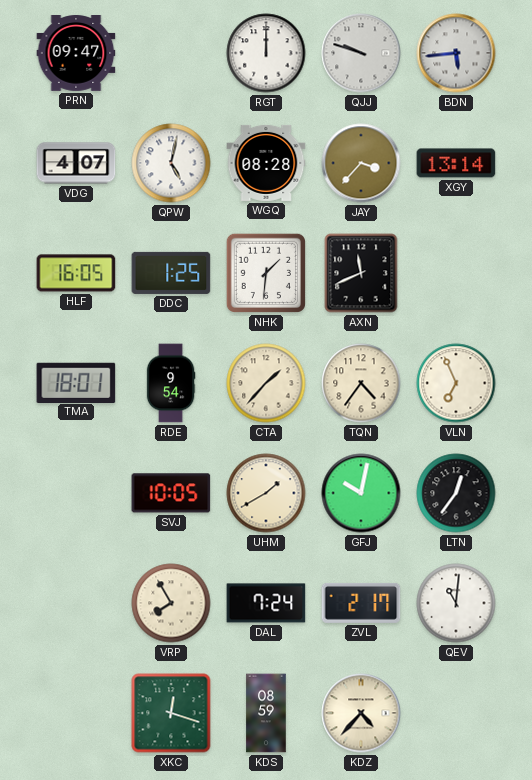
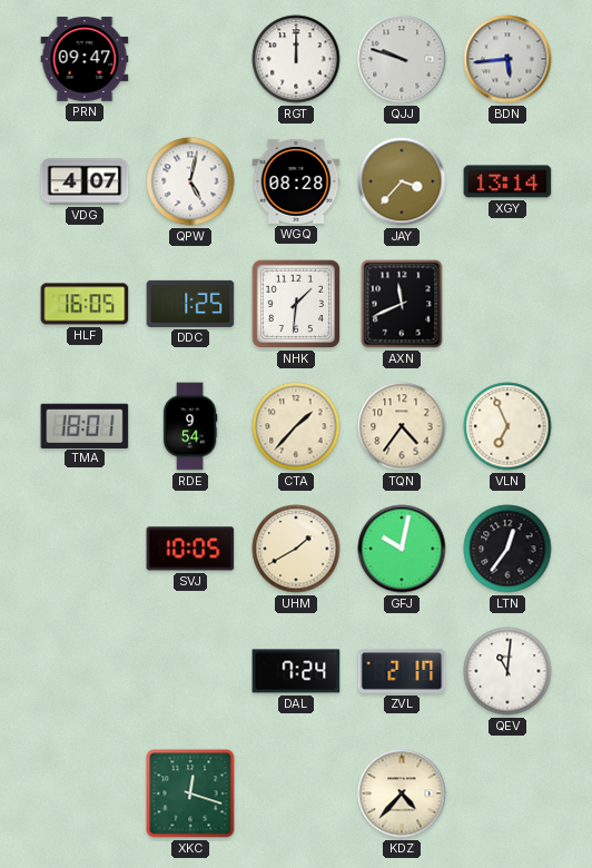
VRP: 7:55 -> none
KDS: 08:59 -> none
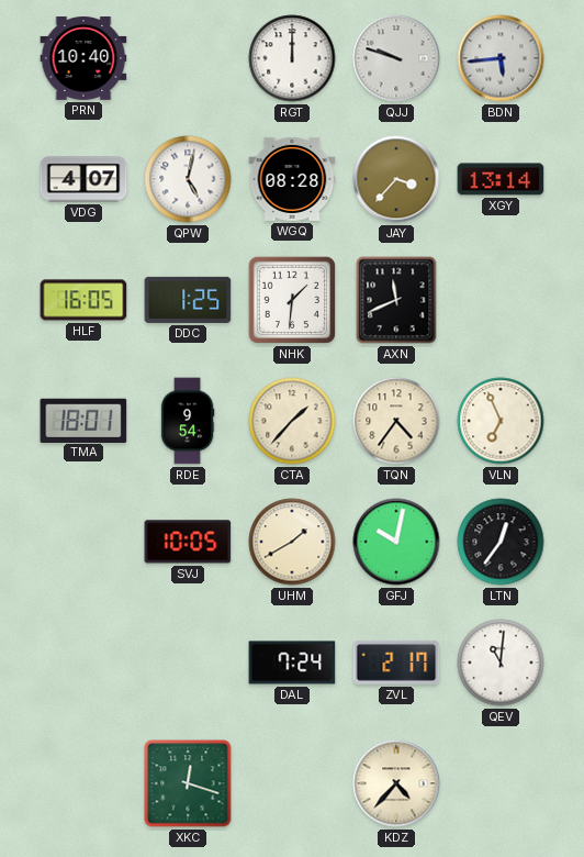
PRN: 09:47 -> 10:40
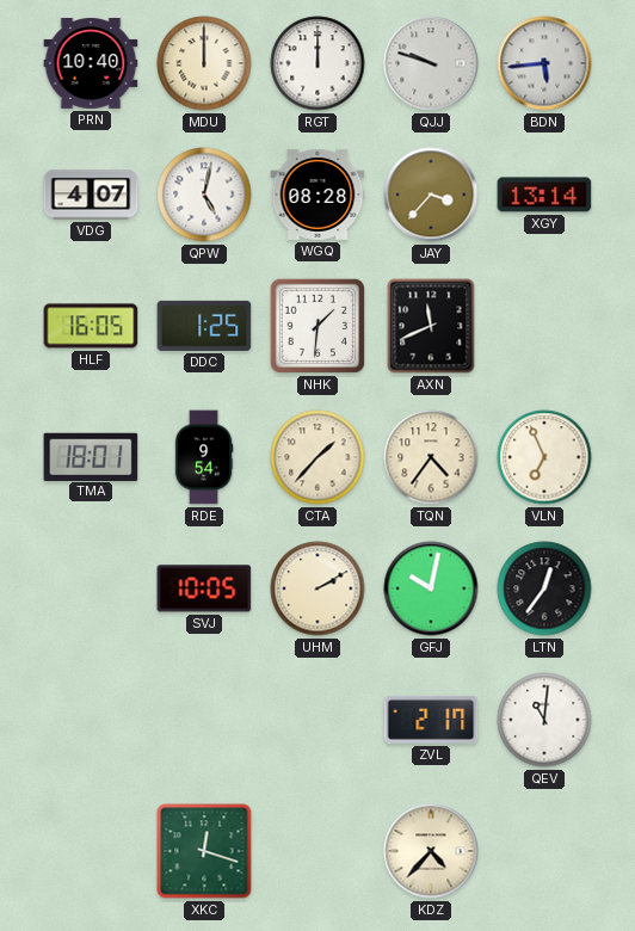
MDU: none -> 12:00
UHM: 1:40 -> 2:10
DAL: 7:24 -> none
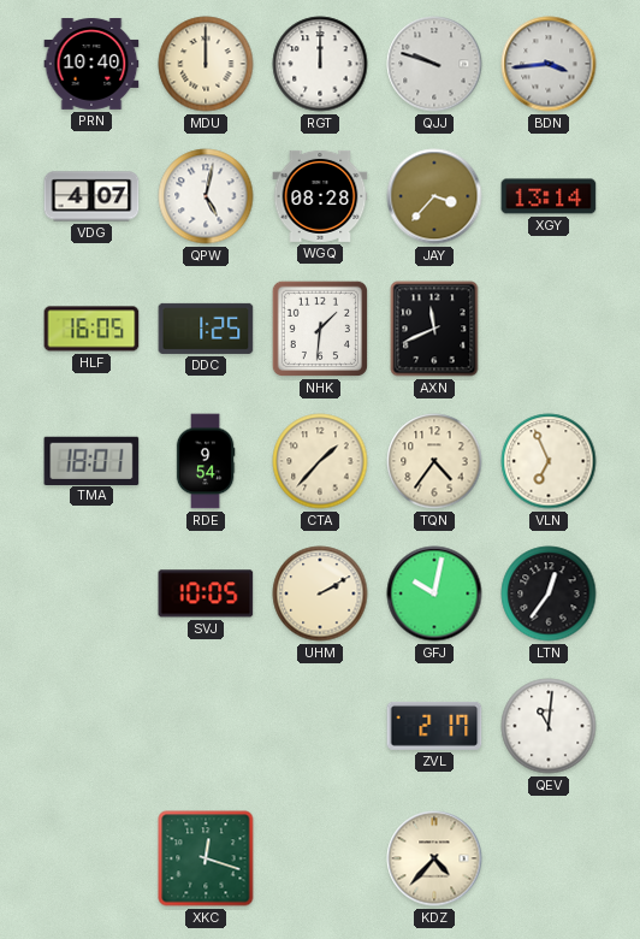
BDN: 5:44 -> 3:44
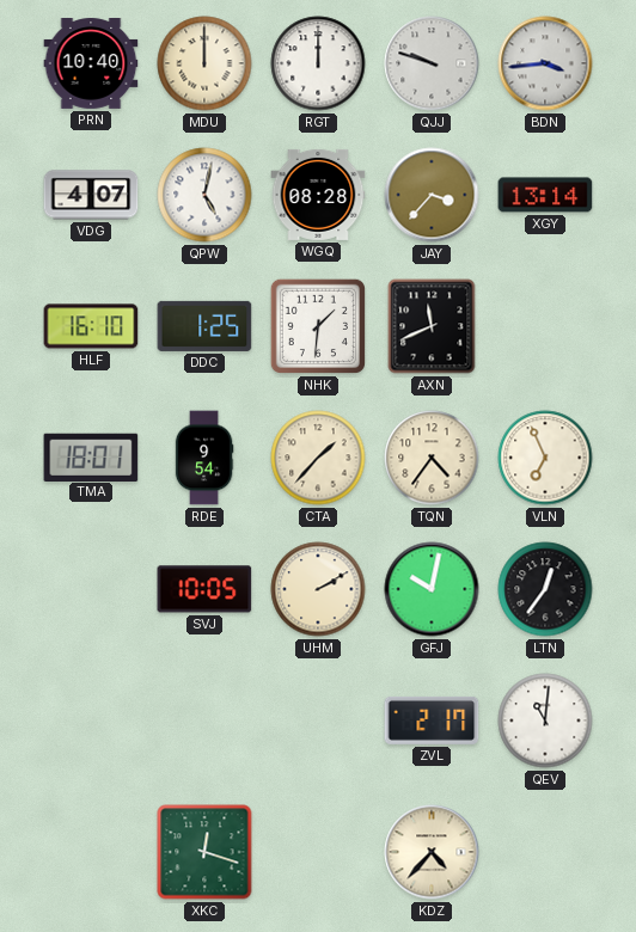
HLF: 16:05 -> 16:10
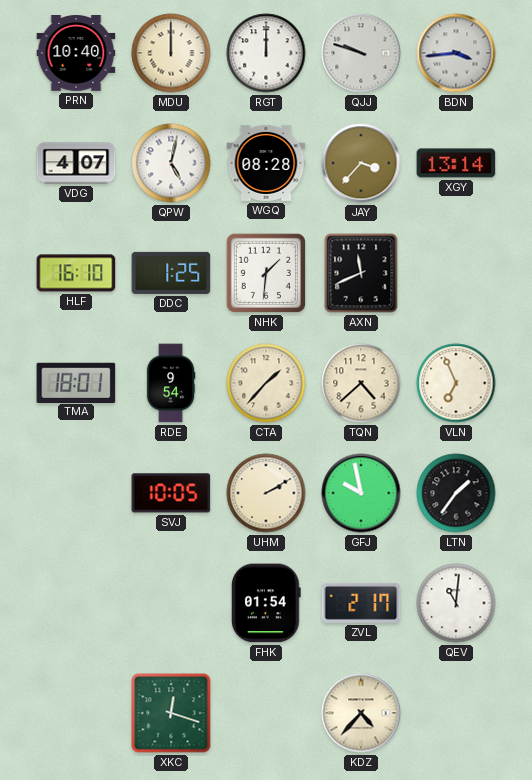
TQN: 4:36 -> 4:38
GFJ: 10:02 -> 9:58
LTN: 12:36 -> 1:36
FHK: none -> 01:54
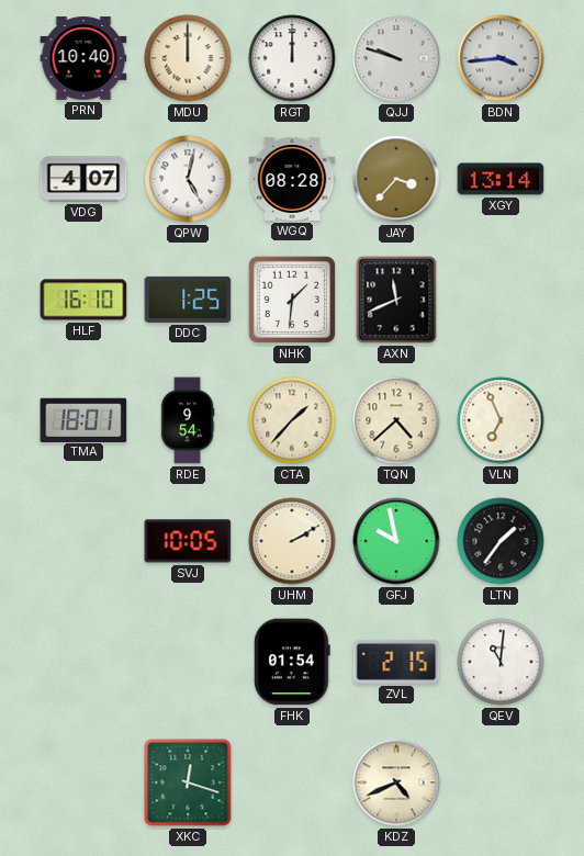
ZVL: 2:17 -> 2:15
KDZ: 4:37 -> 4:41
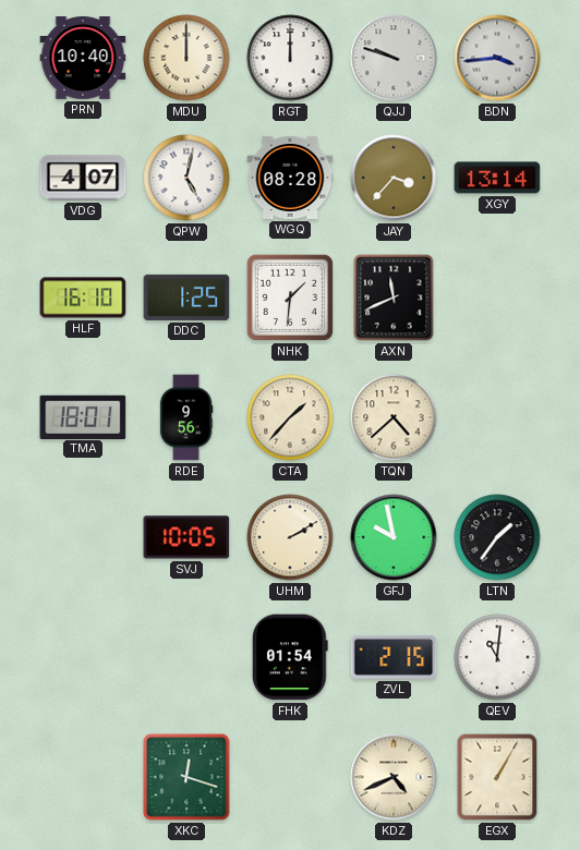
RDE: 9:54 -> 9:56
VLN: 6:56 -> none
EGX: none -> 1:05
